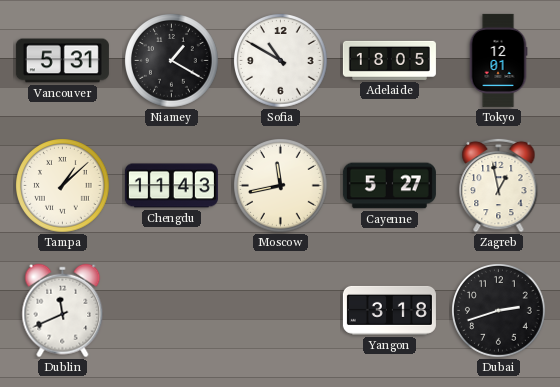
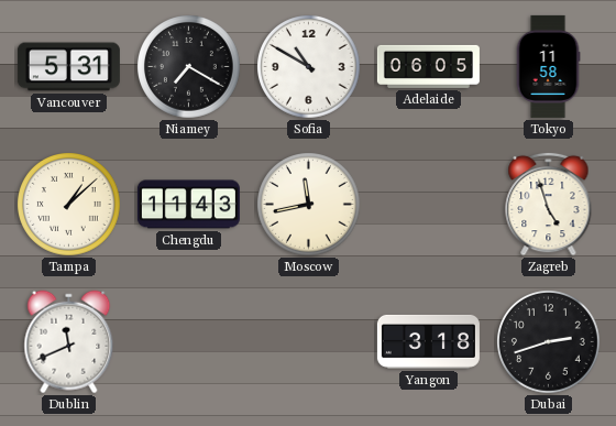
Niamey: 1:20 -> 7:20
Adelaide: 18:05 -> 06:05
Tokyo: 12:01 -> 11:58
Cayenne: 5:27 -> none
Zagreb: 12:58 -> 4:57
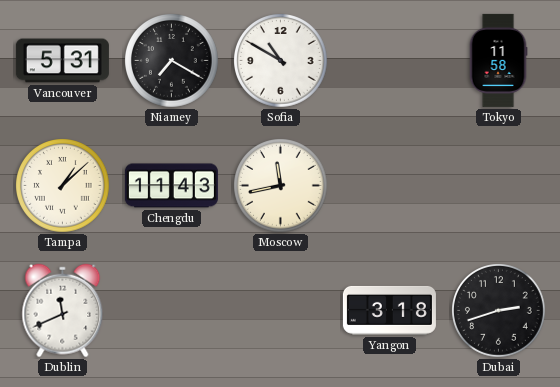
Adelaide: 06:05 -> none
Zagreb: 4:57 -> none
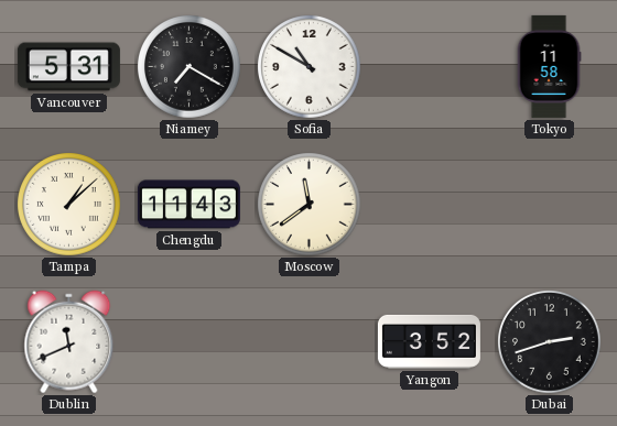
Moscow: 11:43 -> 11:39
Yangon: 3:18 -> 3:52
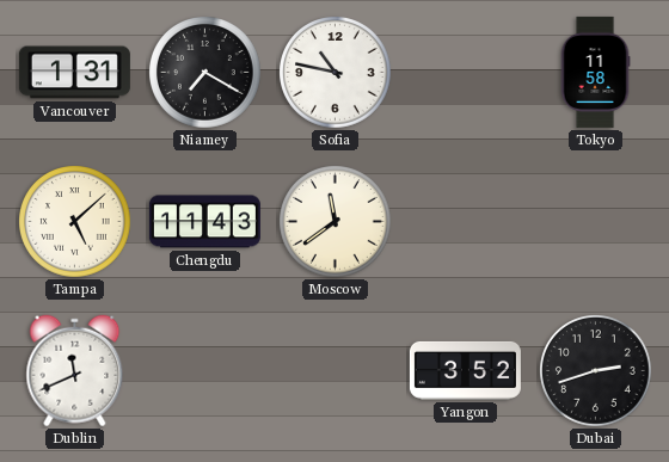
Vancouver: 5:31 -> 1:31
Sofia: 10:50 -> 10:47
Tampa: 1:08 -> 5:08
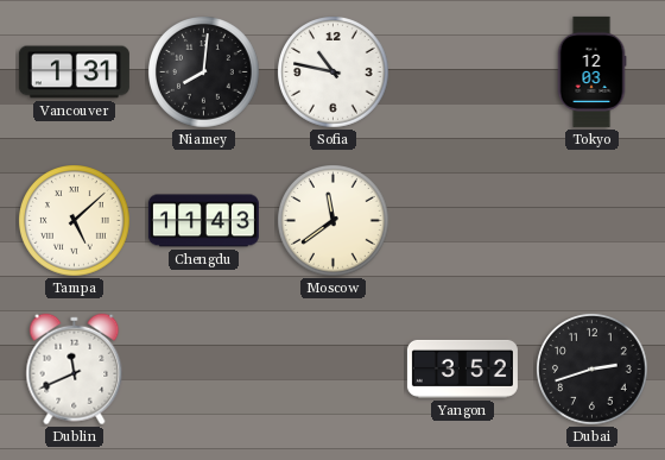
Niamey: 7:20 -> 8:01
Tokyo: 11:58 -> 12:03
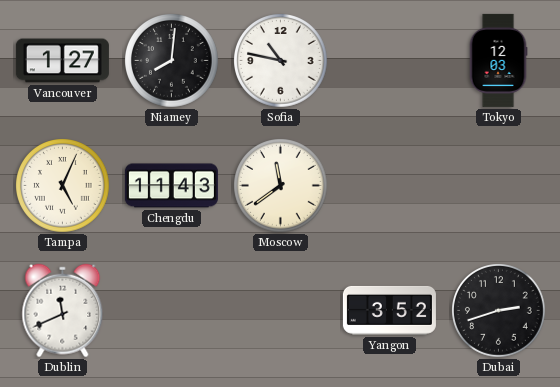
Vancouver: 1:31 -> 1:27
Tampa: 5:08 -> 5:04
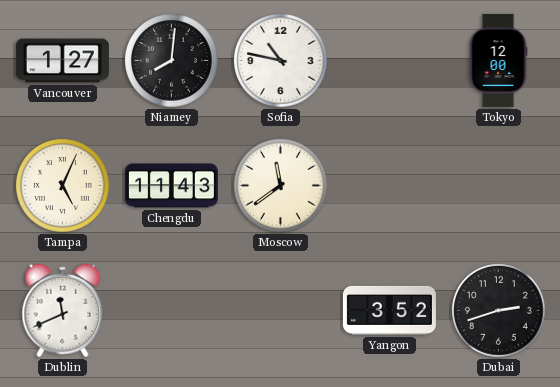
Tokyo: 12:03 -> 12:00
